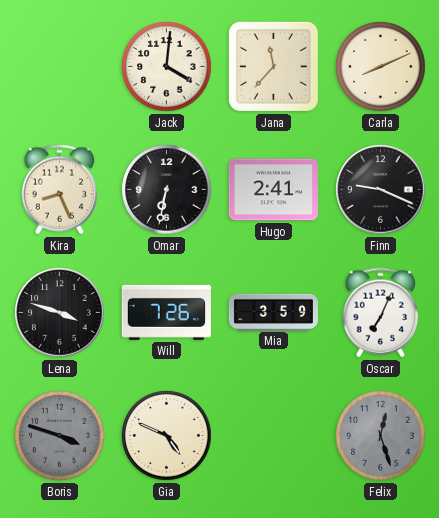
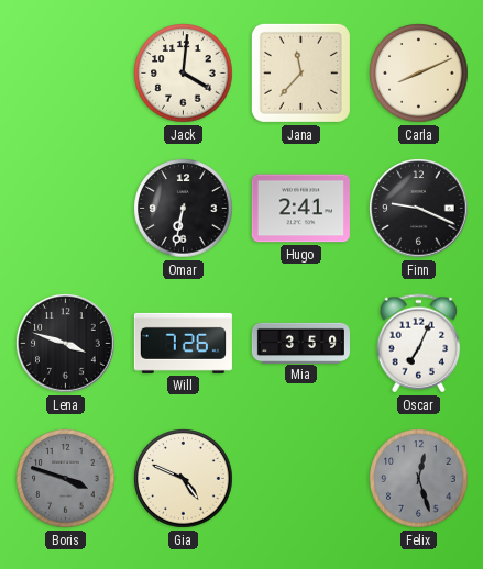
Kira: 8:26 -> none
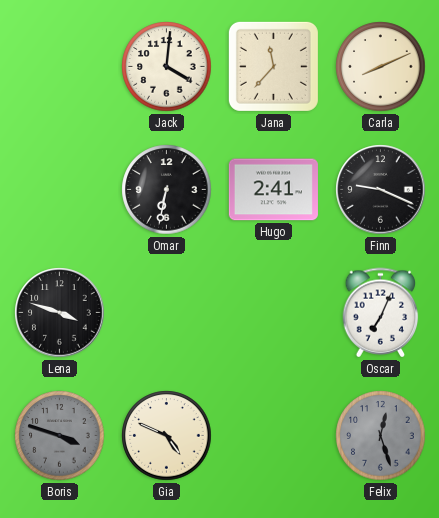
Will: 7:26 -> none
Mia: 3:59 -> none
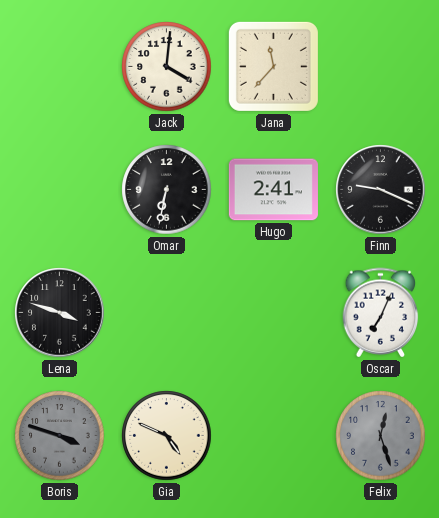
Carla: 8:11 -> none
